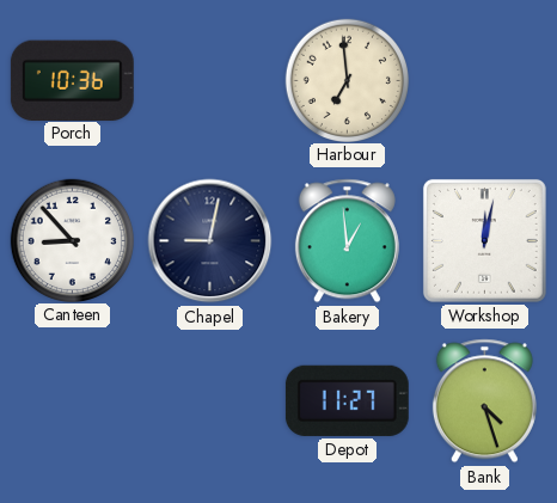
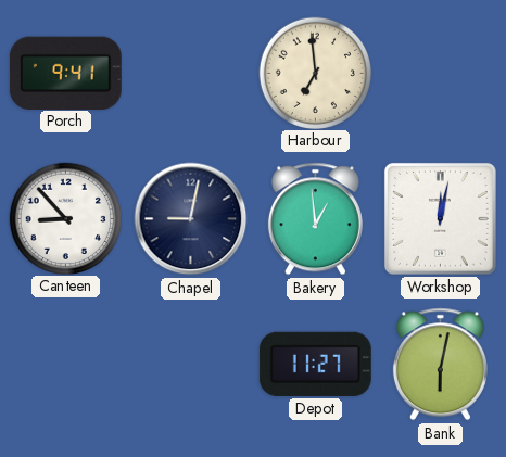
Porch: 10:36 -> 9:41
Bank: 4:27 -> 6:02
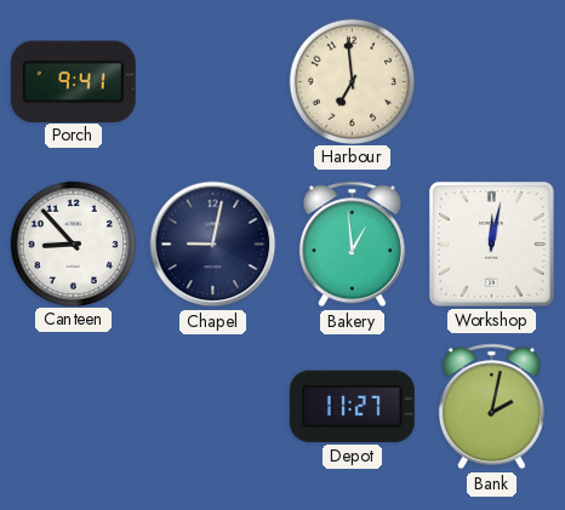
Bank: 6:02 -> 2:02
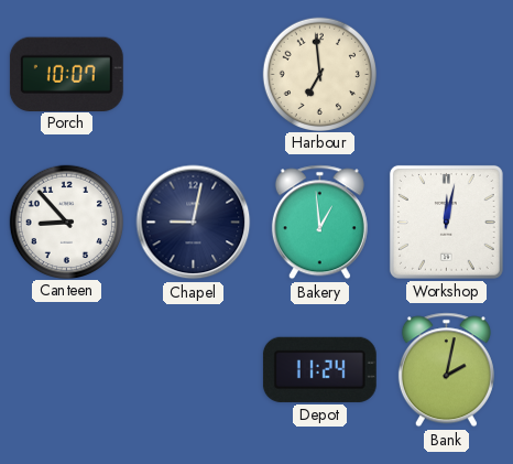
Porch: 9:41 -> 10:07
Depot: 11:27 -> 11:24
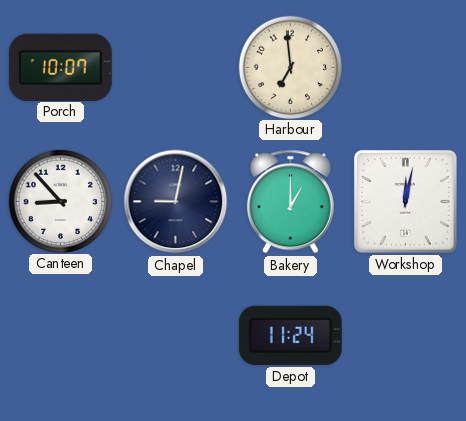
Bakery: 12:59 -> 1:00
Bank: 2:02 -> none
